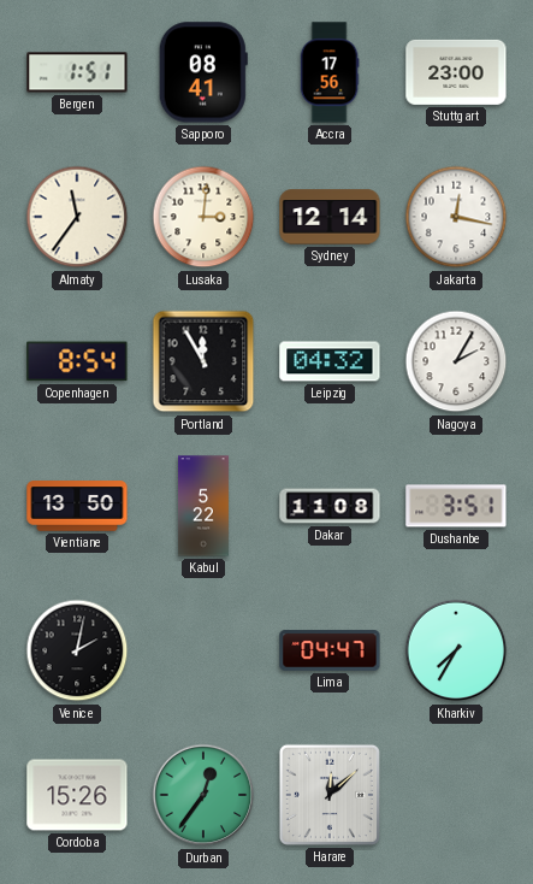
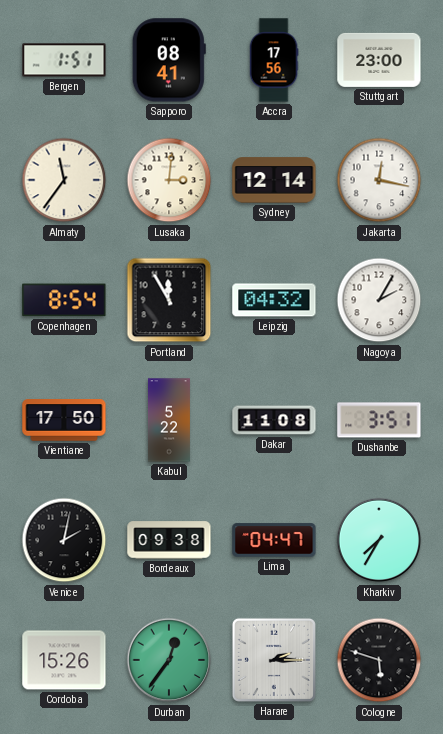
Vientiane: 13:50 -> 17:50
Bordeaux: none -> 09:38
Harare: 12:08 -> 2:15
Cologne: none -> 5:48
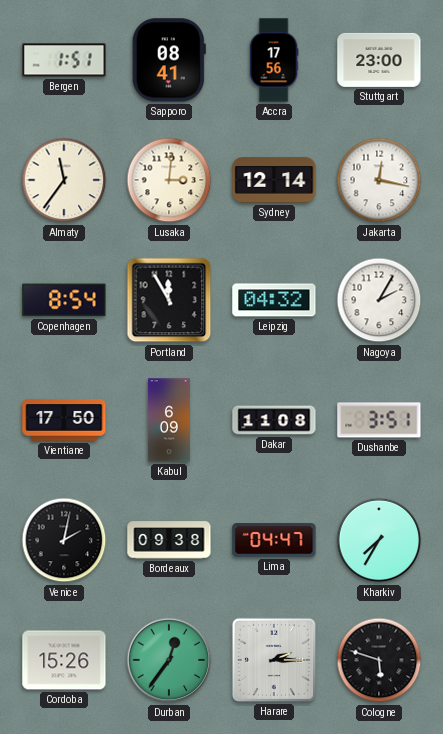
Kabul: 5:22 -> 6:09
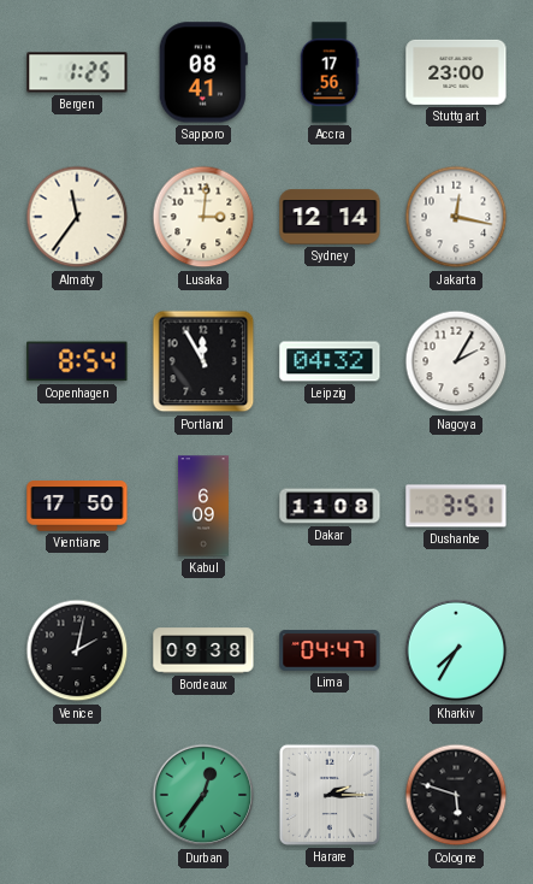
Bergen: 1:51 -> 1:25
Cordoba: 15:26 -> none
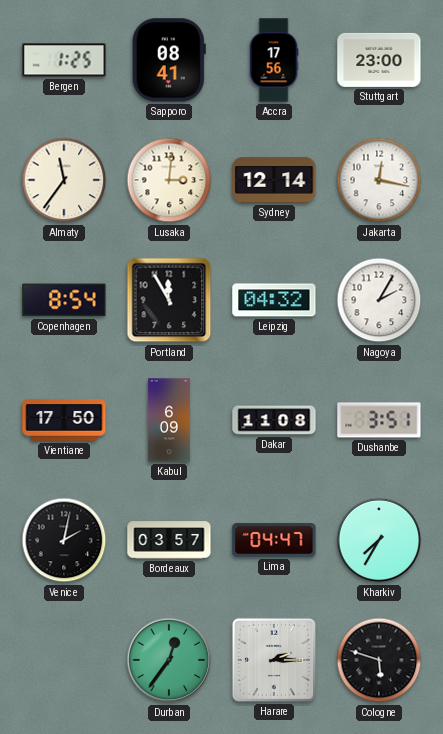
Bordeaux: 09:38 -> 03:57
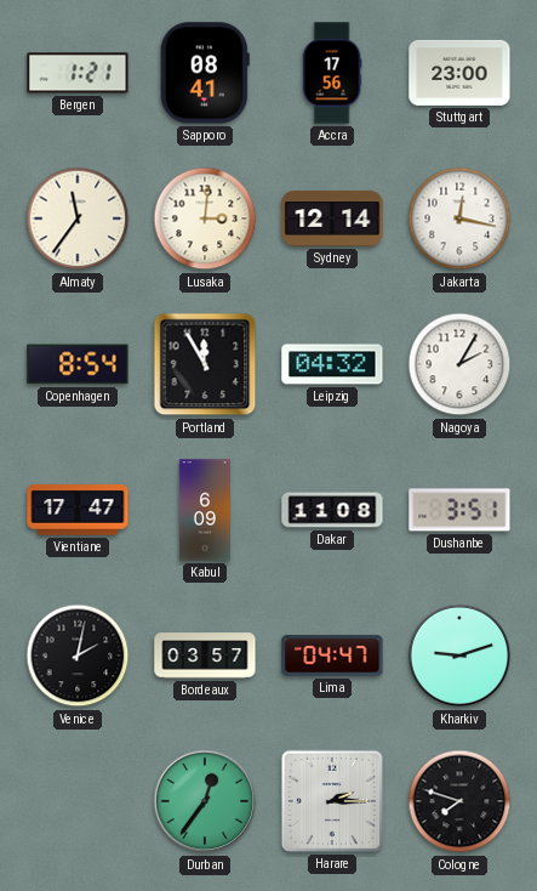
Bergen: 1:25 -> 1:21
Vientiane: 17:50 -> 17:47
Kharkiv: 7:35 -> 9:12
Cologne: 5:48 -> 7:48
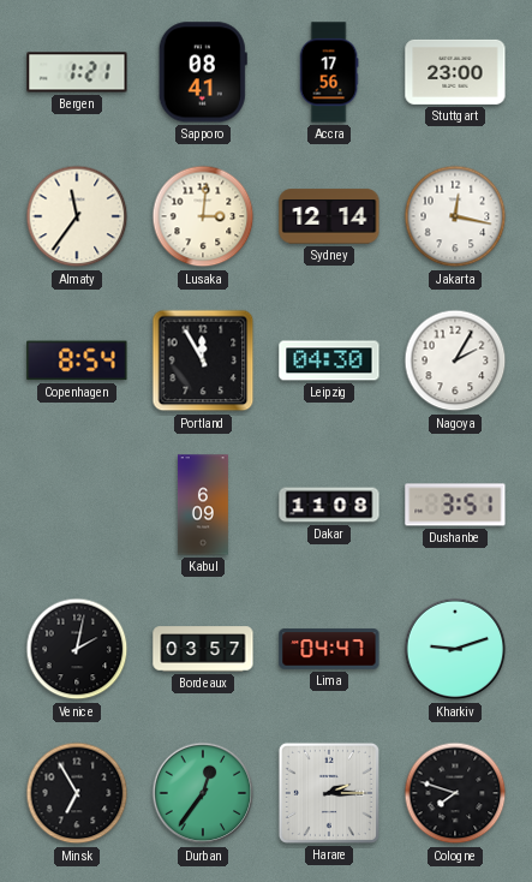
Leipzig: 04:32 -> 04:30
Vientiane: 17:47 -> none
Minsk: none -> 6:55
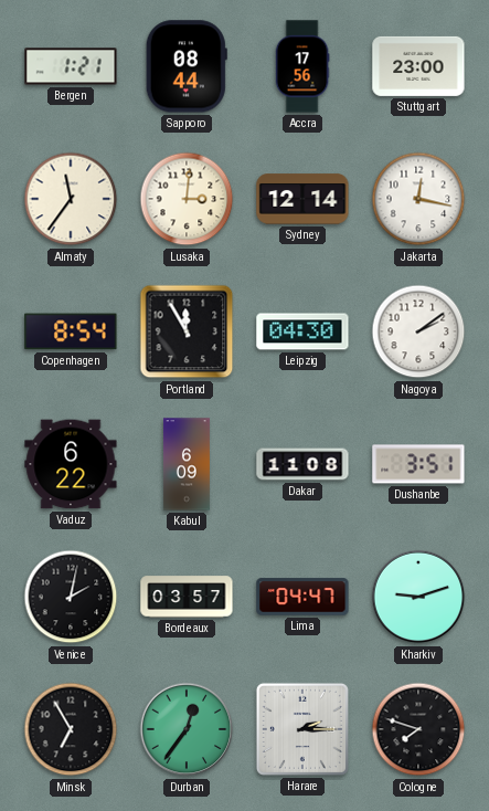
Sapporo: 08:41 -> 08:44
Nagoya: 2:05 -> 2:09
Vaduz: none -> 6:22
